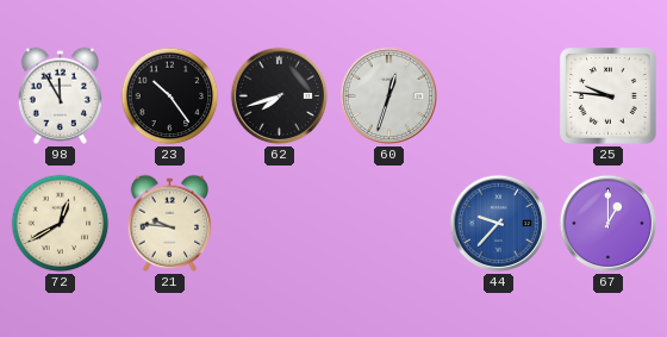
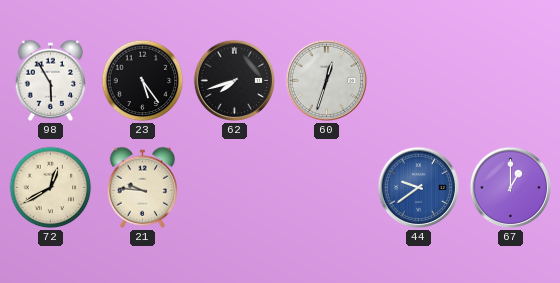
98: 11:55 -> 5:55
23: 10:24 -> 5:24
25: 9:46 -> none
44: 9:37 -> 9:39
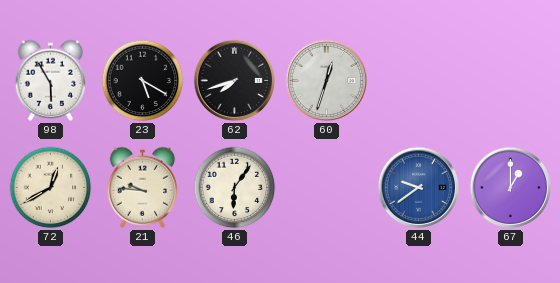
23: 5:24 -> 5:20
46: none -> 6:06
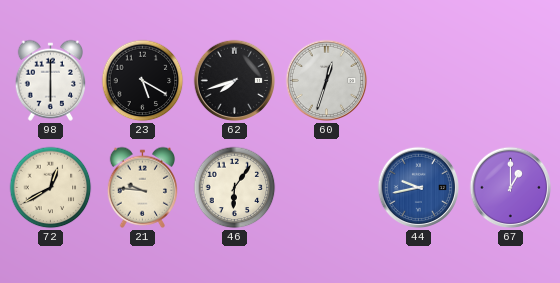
98: 5:55 -> 6:00
44: 9:39 -> 9:43
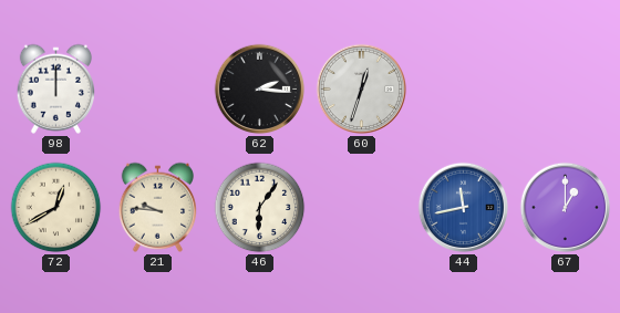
98: 6:00 -> 12:00
23: 5:20 -> none
62: 7:42 -> 2:16
44: 9:43 -> 11:43
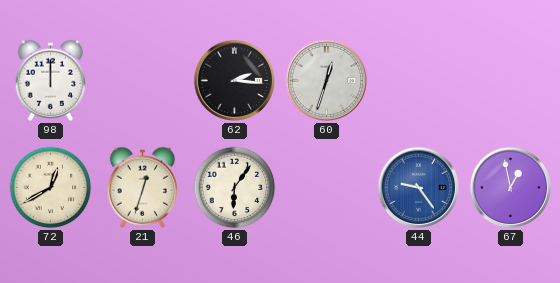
21: 9:46 -> 12:33
44: 11:43 -> 9:24
67: 1:00 -> 12:58
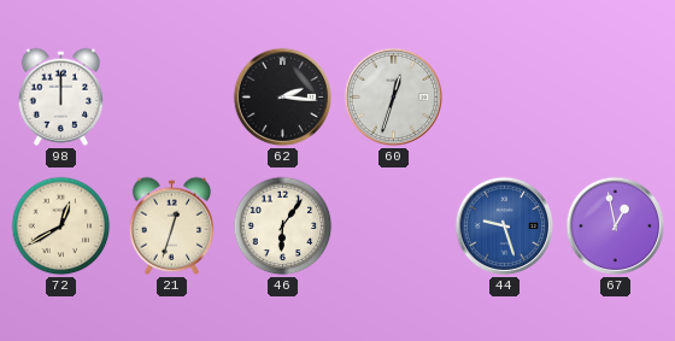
44: 9:24 -> 9:27
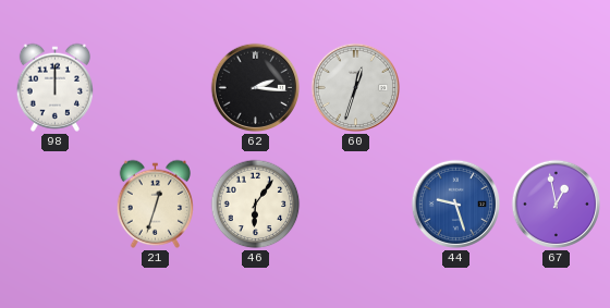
72: 12:40 -> none
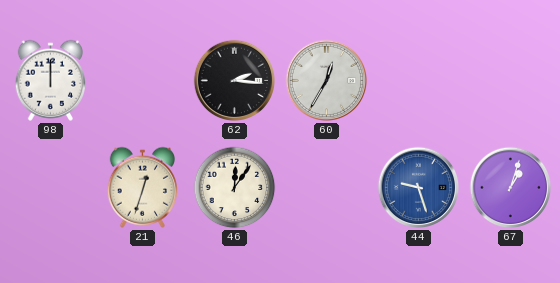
60: 12:33 -> 12:35
46: 6:06 -> 12:06
67: 12:58 -> 1:03
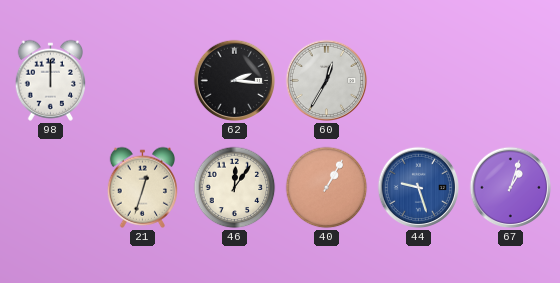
40: none -> 1:05
